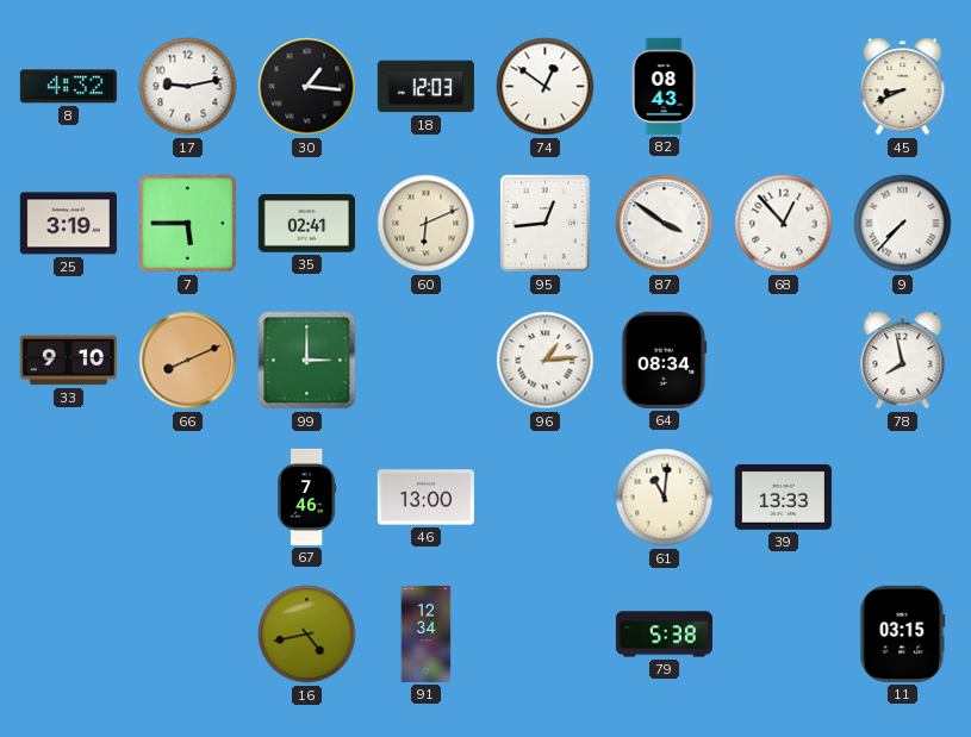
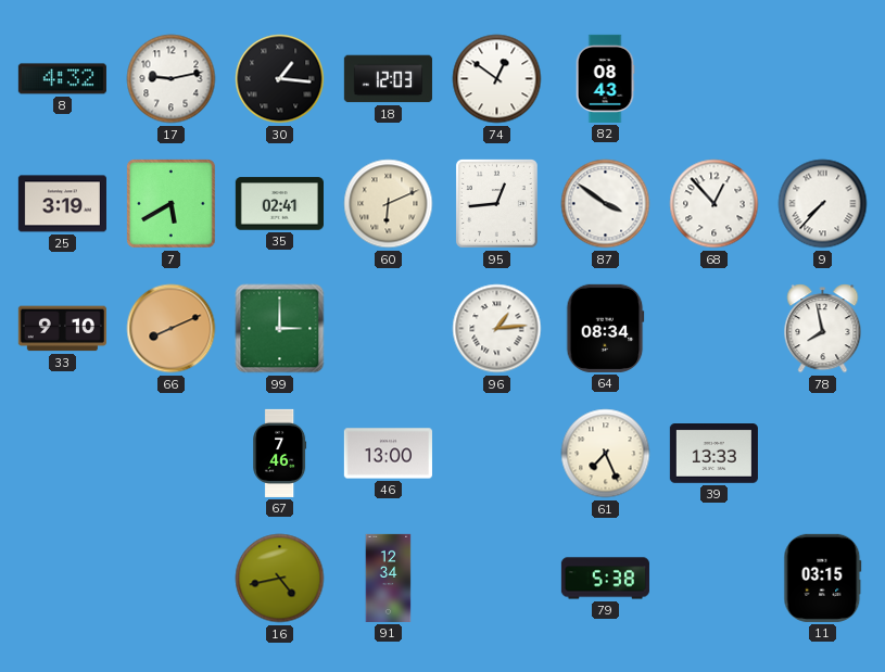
45: 8:41 -> none
7: 5:45 -> 5:40
61: 11:01 -> 7:26
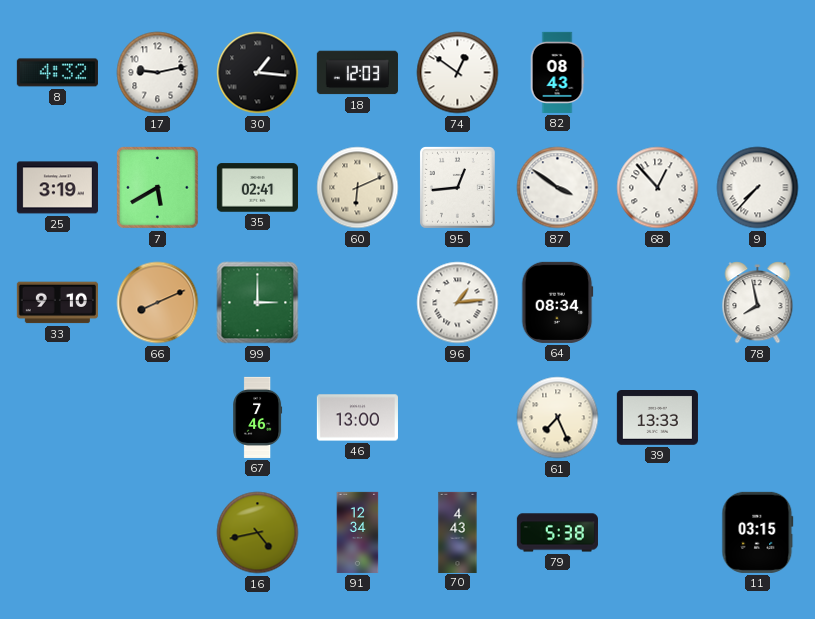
70: none -> 4:43
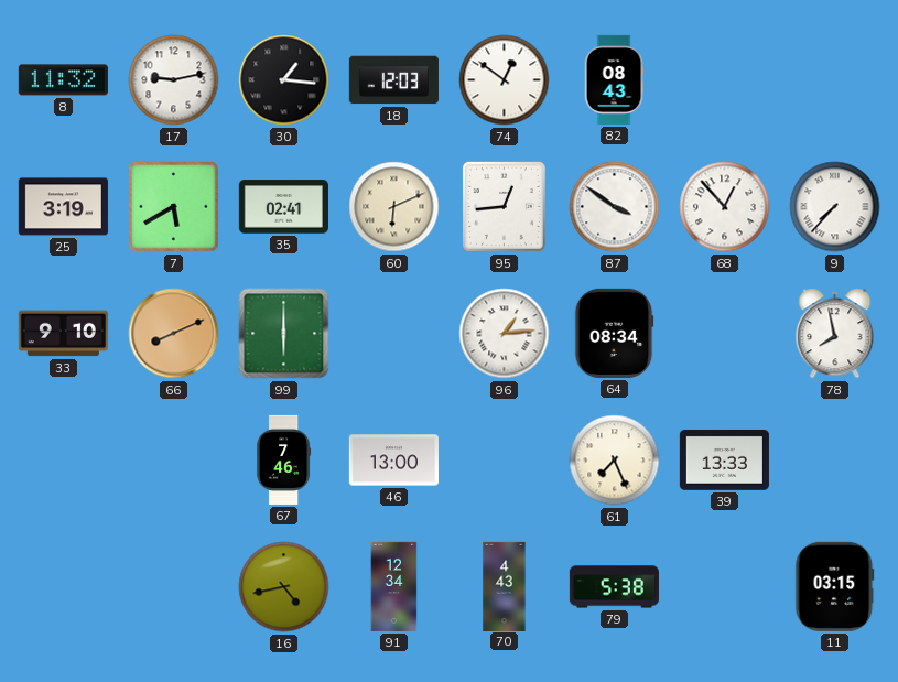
8: 4:32 -> 11:32
99: 3:00 -> 6:00
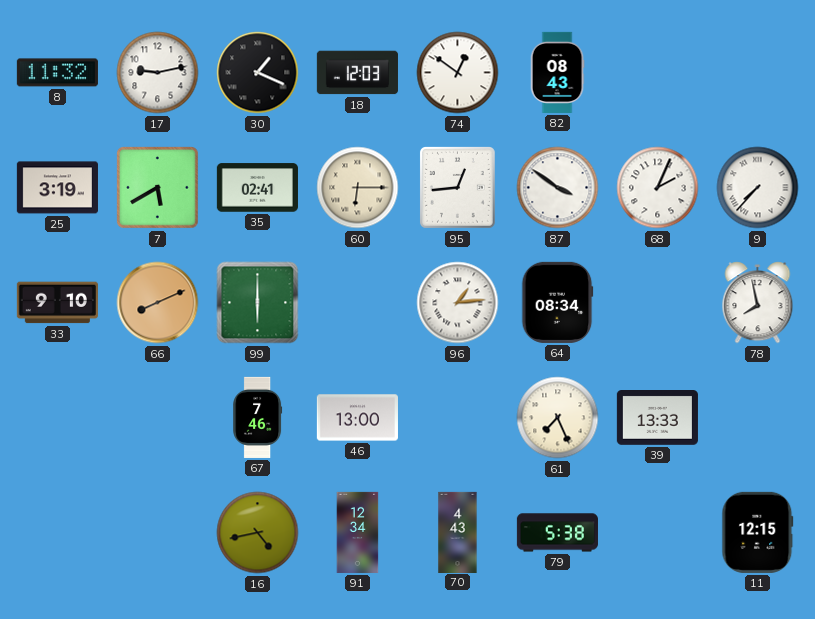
30: 1:16 -> 1:19
60: 6:11 -> 6:15
68: 12:53 -> 2:04
11: 03:15 -> 12:15
